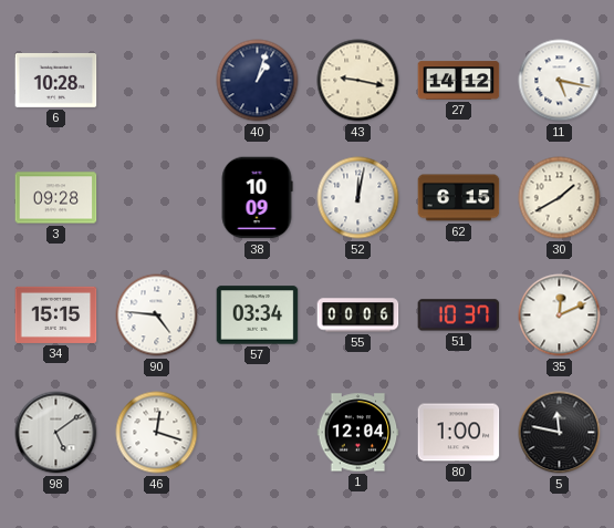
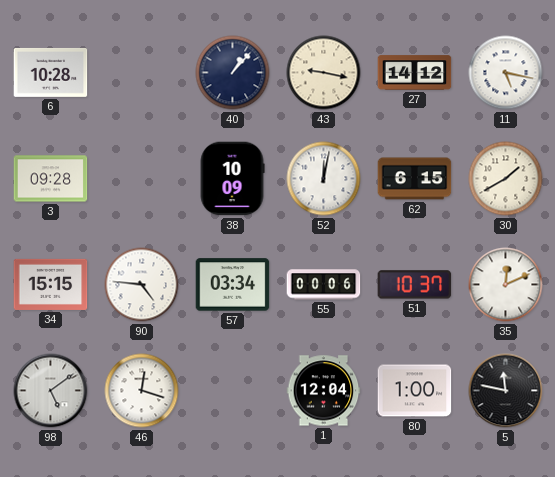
40: 1:03 -> 1:07
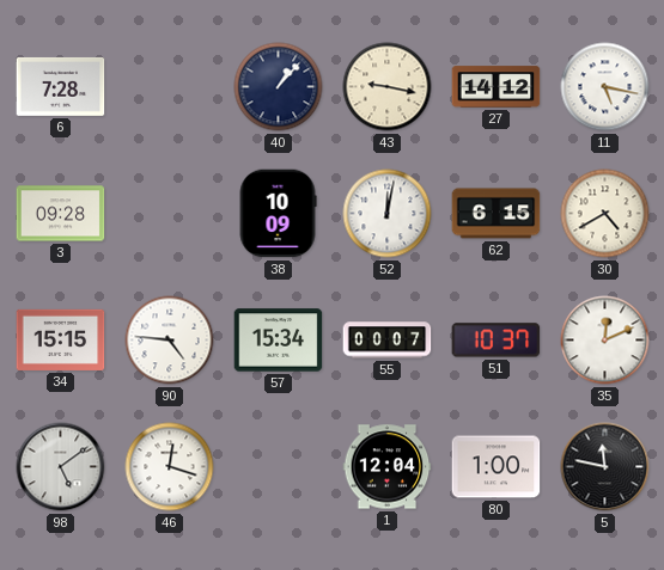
6: 10:28 -> 7:28
30: 1:40 -> 4:40
57: 03:34 -> 15:34
55: 00:06 -> 00:07
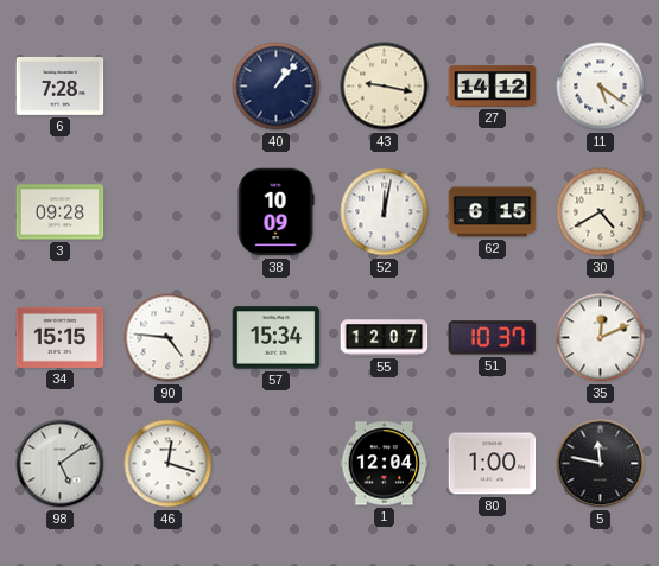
11: 5:17 -> 5:21
55: 00:07 -> 12:07
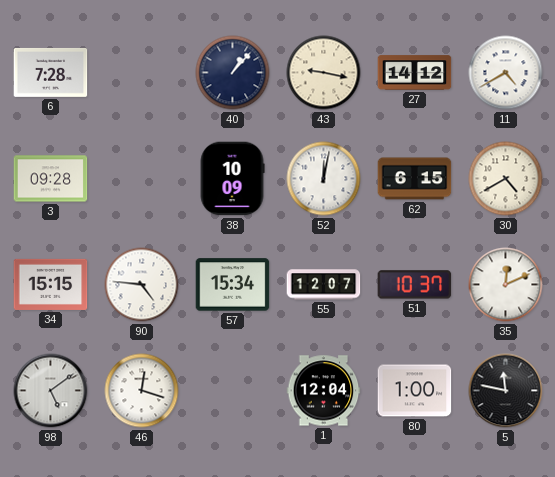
11: 5:21 -> 4:40
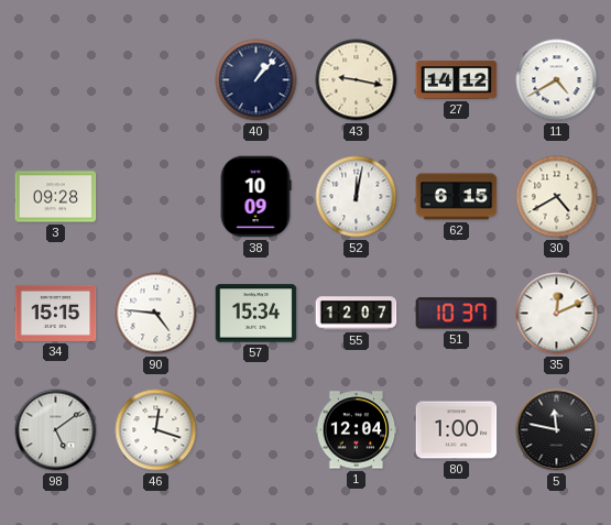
6: 7:28 -> none
